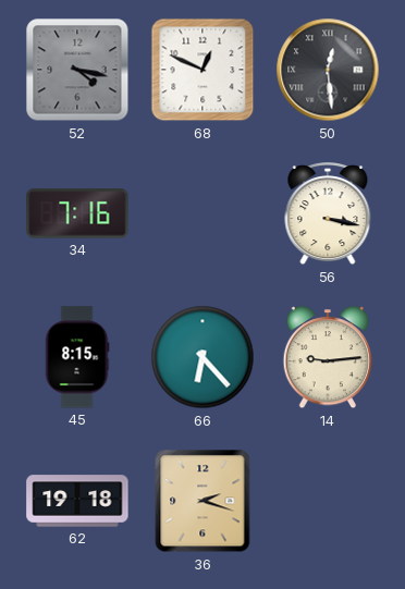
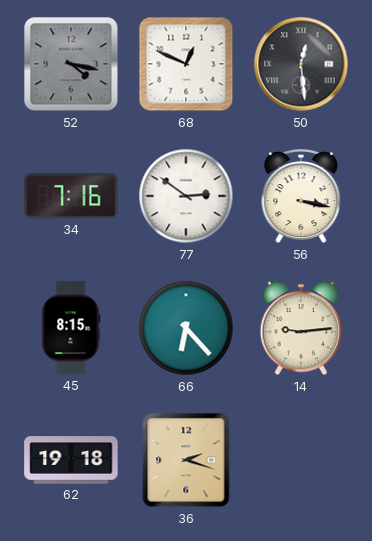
77: none -> 2:51
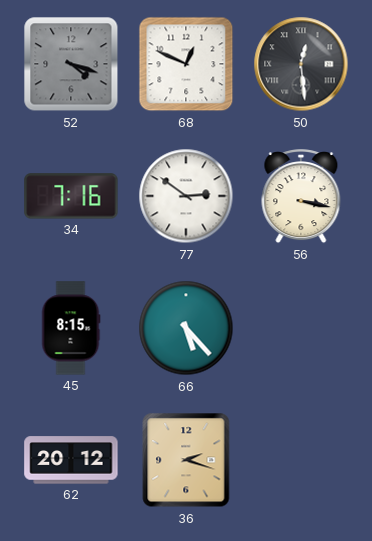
52: 4:17 -> 4:18
66: 6:23 -> 5:23
14: 9:14 -> none
62: 19:18 -> 20:12
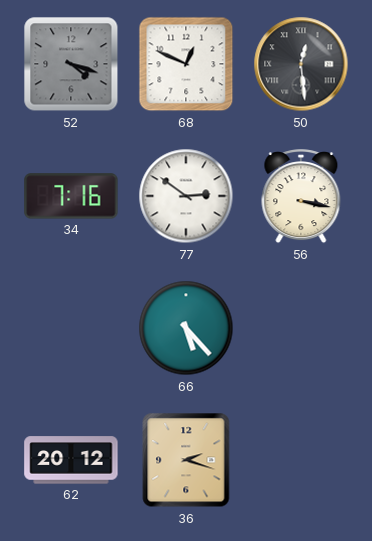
45: 8:15 -> none
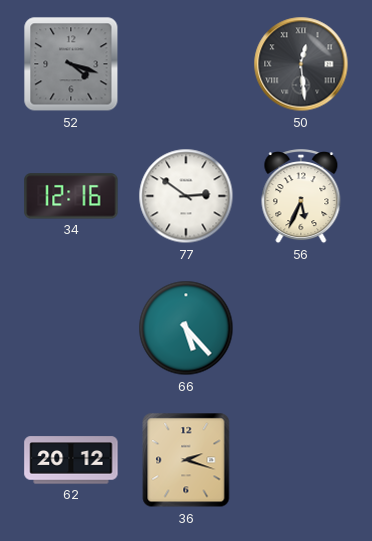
68: 12:49 -> none
34: 7:16 -> 12:16
56: 3:17 -> 5:34
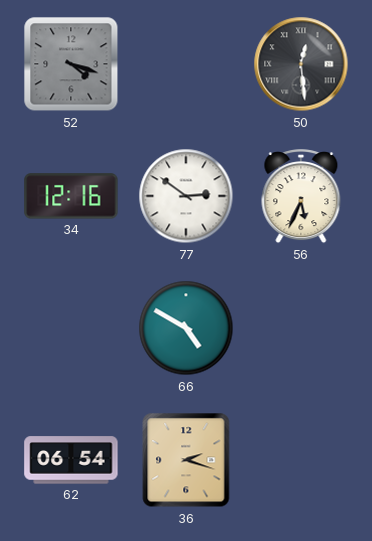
66: 5:23 -> 4:50
62: 20:12 -> 06:54
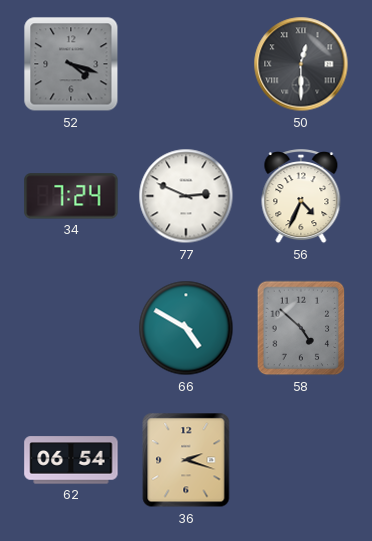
50: 12:29 -> 12:30
34: 12:16 -> 7:24
77: 2:51 -> 2:49
56: 5:34 -> 4:34
58: none -> 4:52
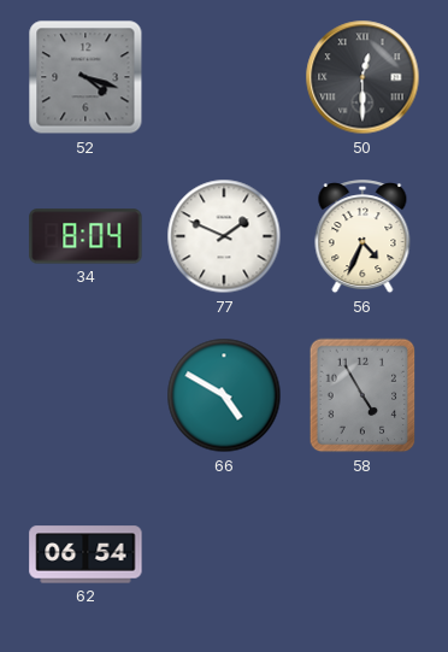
34: 7:24 -> 8:04
77: 2:49 -> 1:49
58: 4:52 -> 4:55
36: 2:18 -> none
